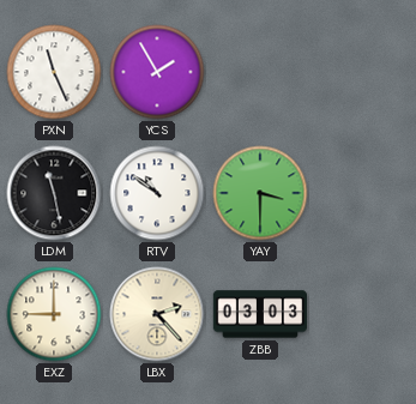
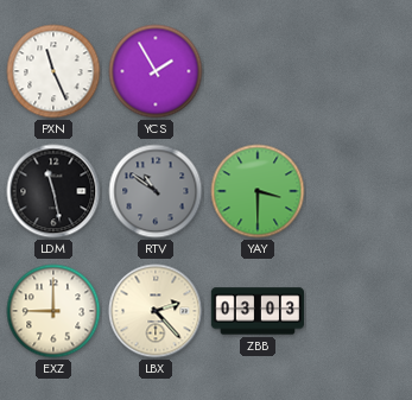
RTV dial: white -> grey
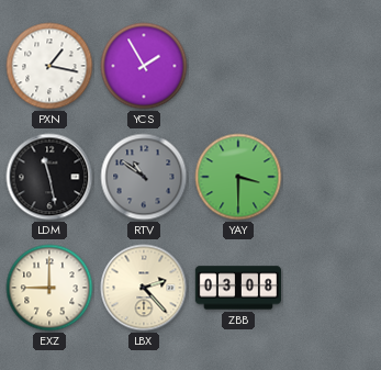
PXN: 11:26 -> 1:17
ZBB: 03:03 -> 03:08
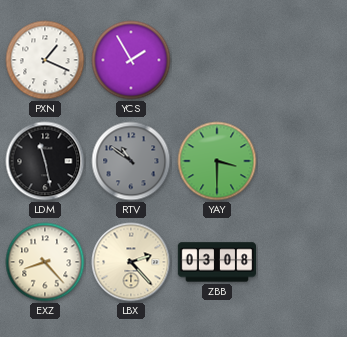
PXN: 1:17 -> 1:19
EXZ: 9:00 -> 8:23
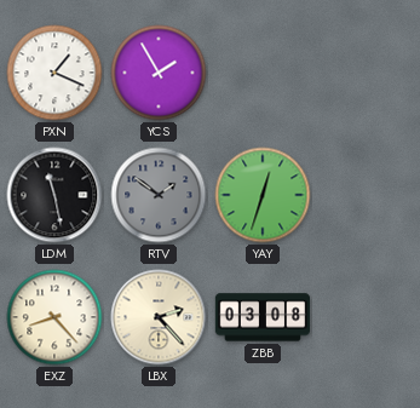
RTV: 10:51 -> 1:51
YAY: 3:30 -> 12:33
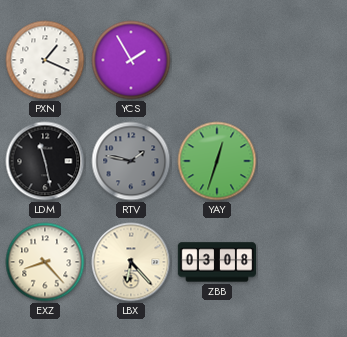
RTV: 1:51 -> 1:47
LBX: 2:23 -> 6:23
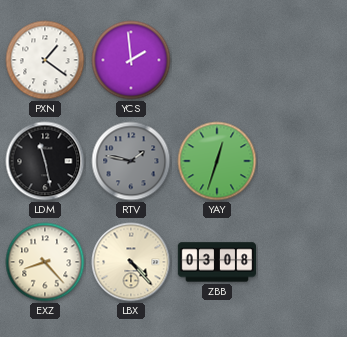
PXN: 1:19 -> 1:21
YCS: 1:55 -> 1:59
LBX: 6:23 -> 4:23
